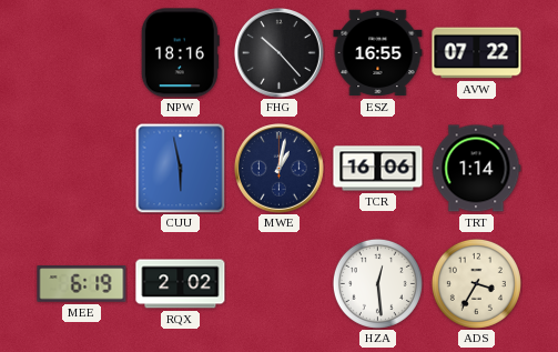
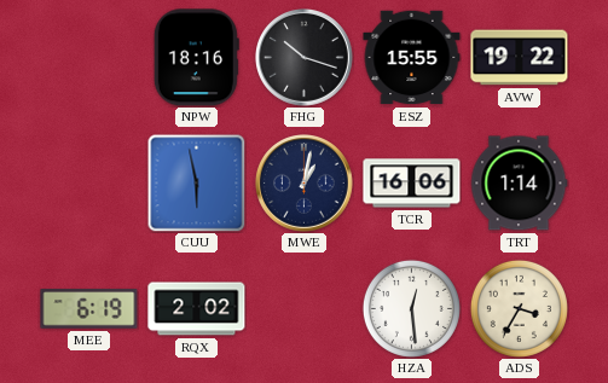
FHG: 10:23 -> 10:18
ESZ: 16:55 -> 15:55
AVW: 07:22 -> 19:22
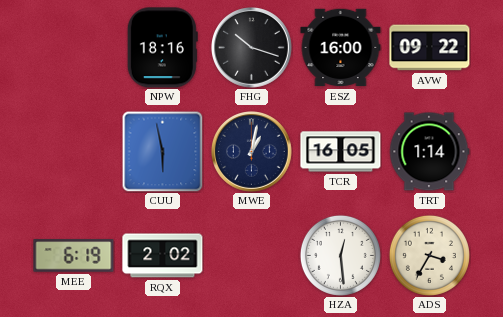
ESZ: 15:55 -> 16:00
AVW: 19:22 -> 09:22
TCR: 16:06 -> 16:05
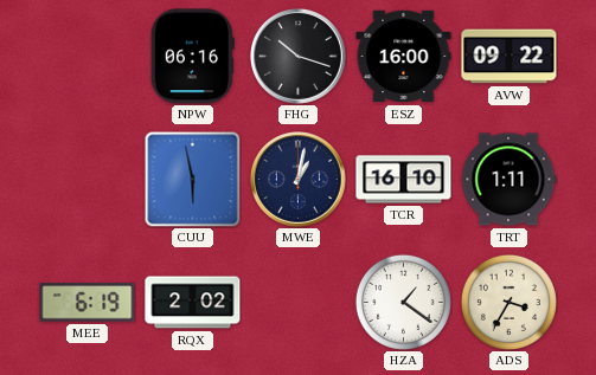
NPW: 18:16 -> 06:16
TCR: 16:05 -> 16:10
TRT: 1:14 -> 1:11
HZA: 12:29 -> 1:21
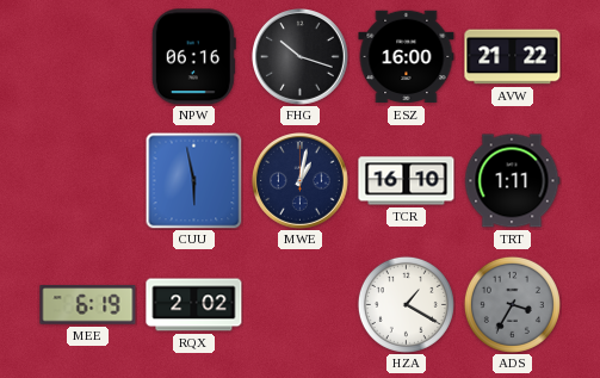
AVW: 09:22 -> 21:22
HZA: 1:21 -> 1:20
ADS dial: cream -> grey
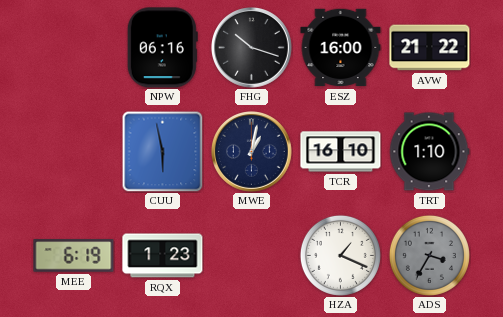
TRT: 1:11 -> 1:10
RQX: 2:02 -> 1:23
HZA: 1:20 -> 1:19
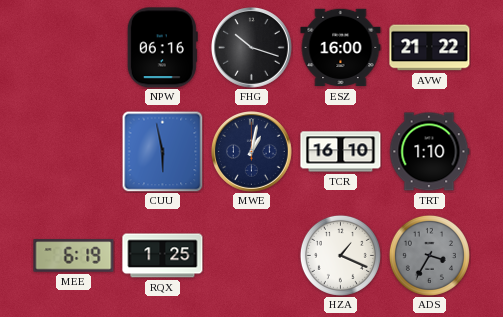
RQX: 1:23 -> 1:25
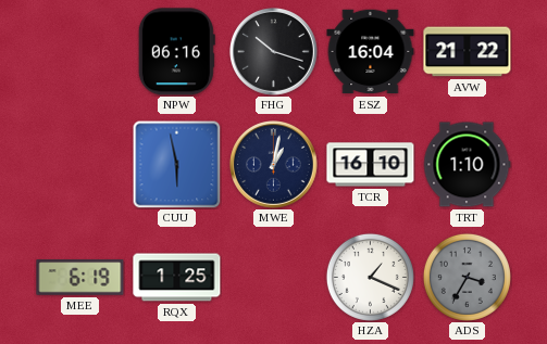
ESZ: 16:00 -> 16:04
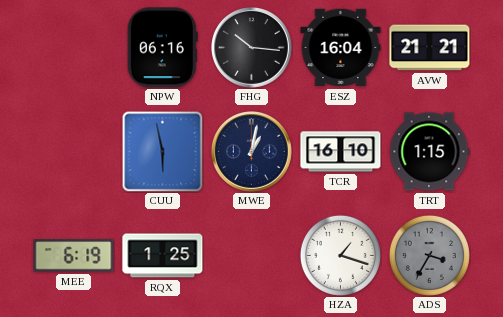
FHG: 10:18 -> 10:16
AVW: 21:22 -> 21:21
TRT: 1:10 -> 1:15
HZA: 1:19 -> 1:18
